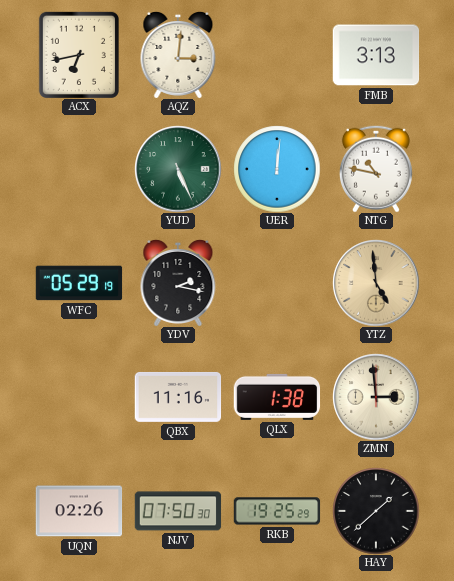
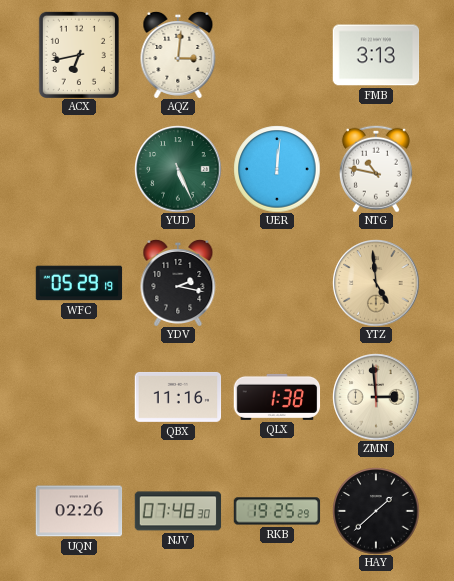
NJV: 07:50 -> 07:48
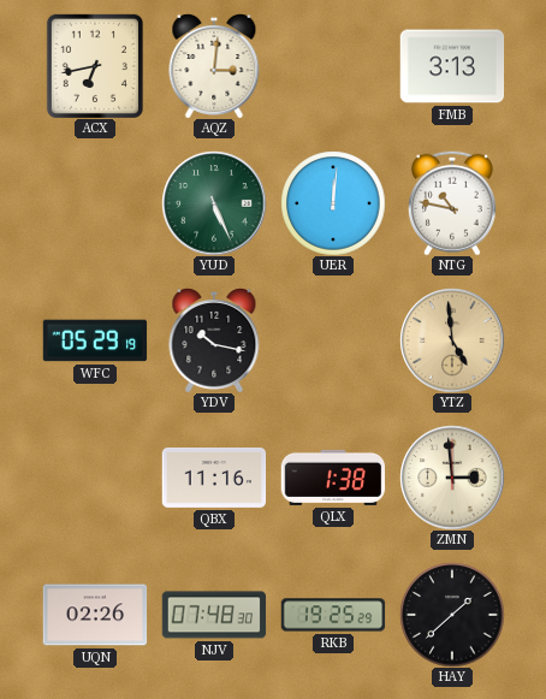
YDV: 2:17 -> 10:17
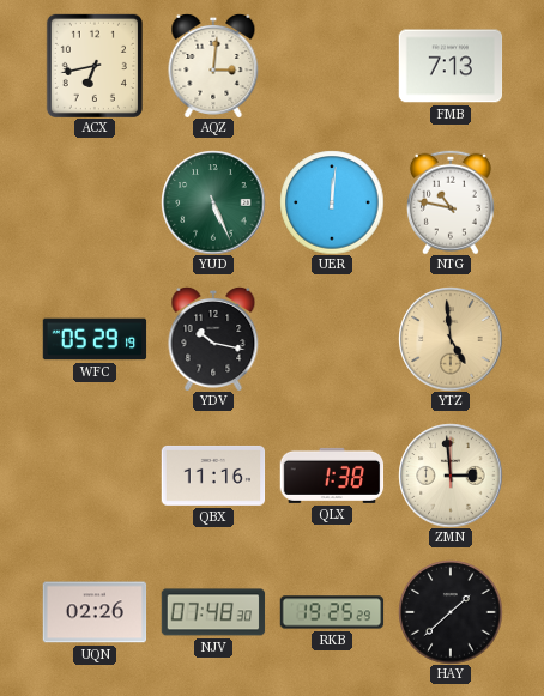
FMB: 3:13 -> 7:13
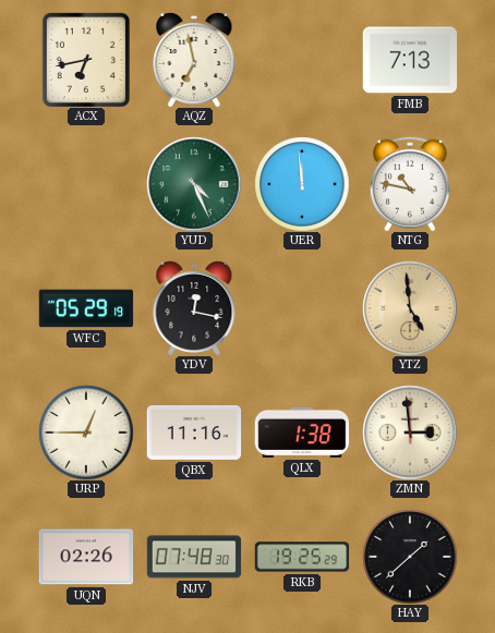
AQZ: 3:01 -> 6:58
YUD: 5:26 -> 4:26
UER: 12:01 -> 11:59
YDV: 10:17 -> 12:17
URP: none -> 12:45
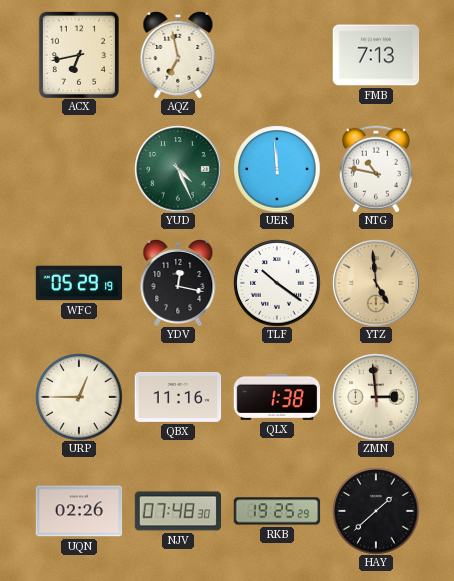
TLF: none -> 10:21
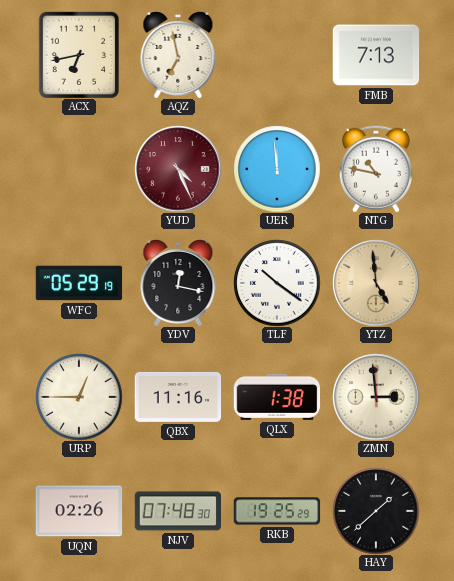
YUD dial: green -> burgundy
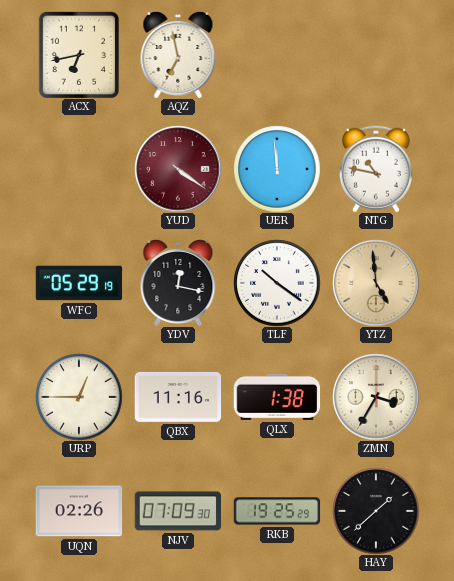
FMB: 7:13 -> none
YUD: 4:26 -> 4:21
ZMN: 2:59 -> 3:35
NJV: 07:48 -> 07:09
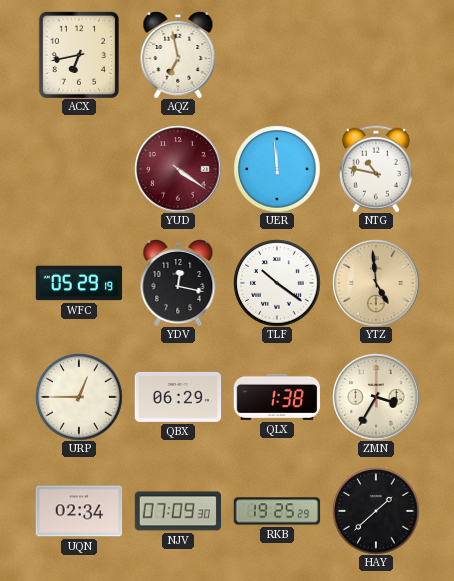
QBX: 11:16 -> 06:29
UQN: 02:26 -> 02:34
